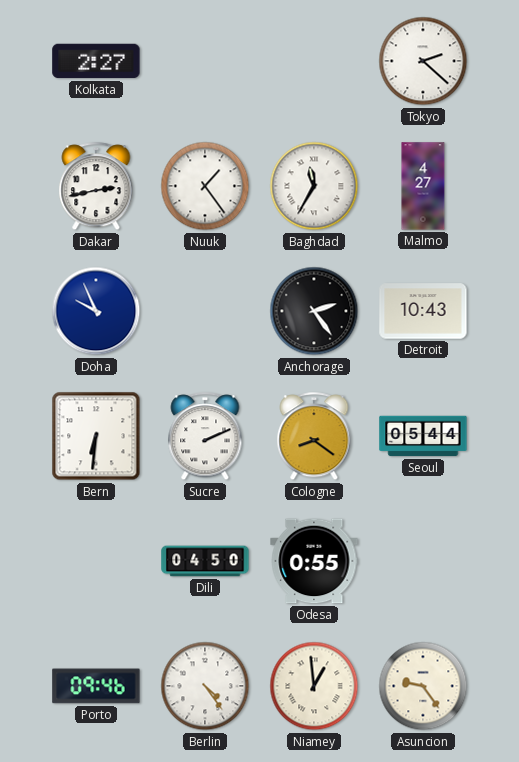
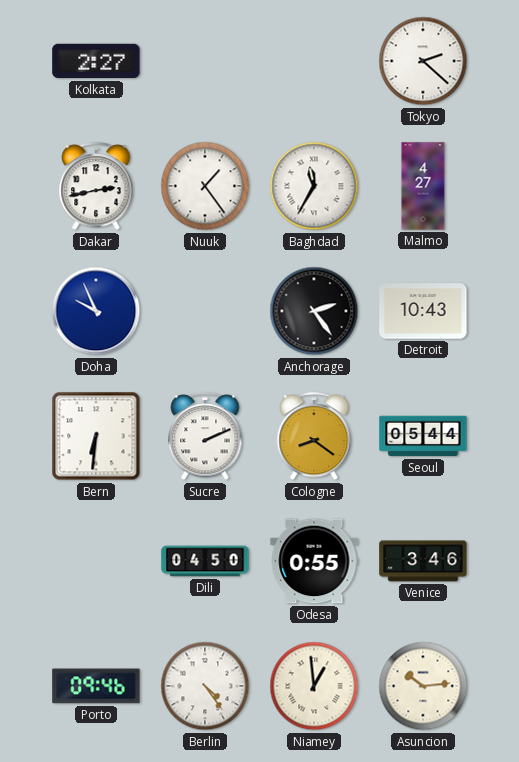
Venice: none -> 3:46
Asuncion: 9:24 -> 10:14
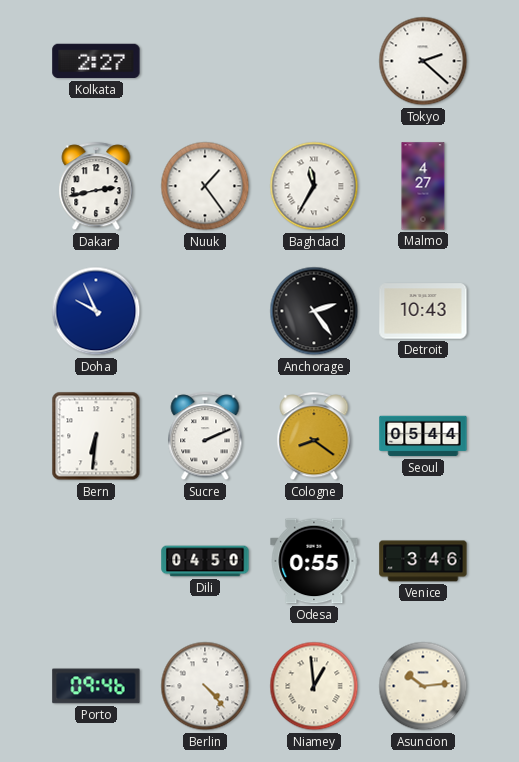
Berlin: 4:24 -> 4:23
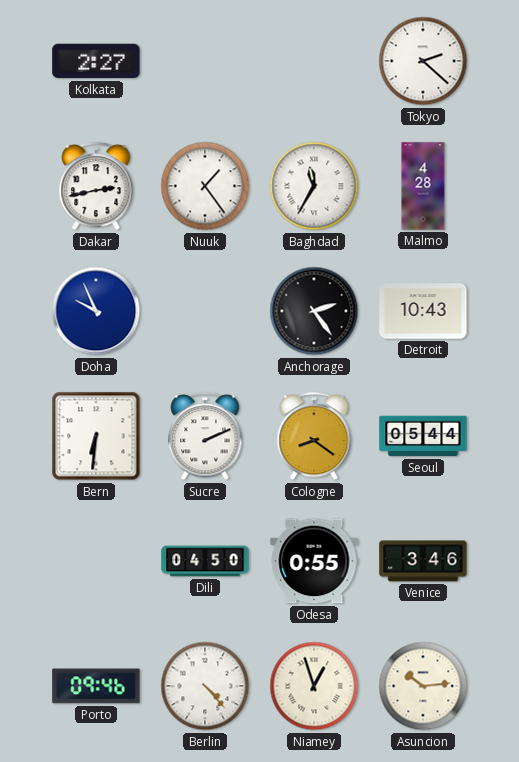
Malmo: 4:27 -> 4:28
Niamey: 12:59 -> 12:57
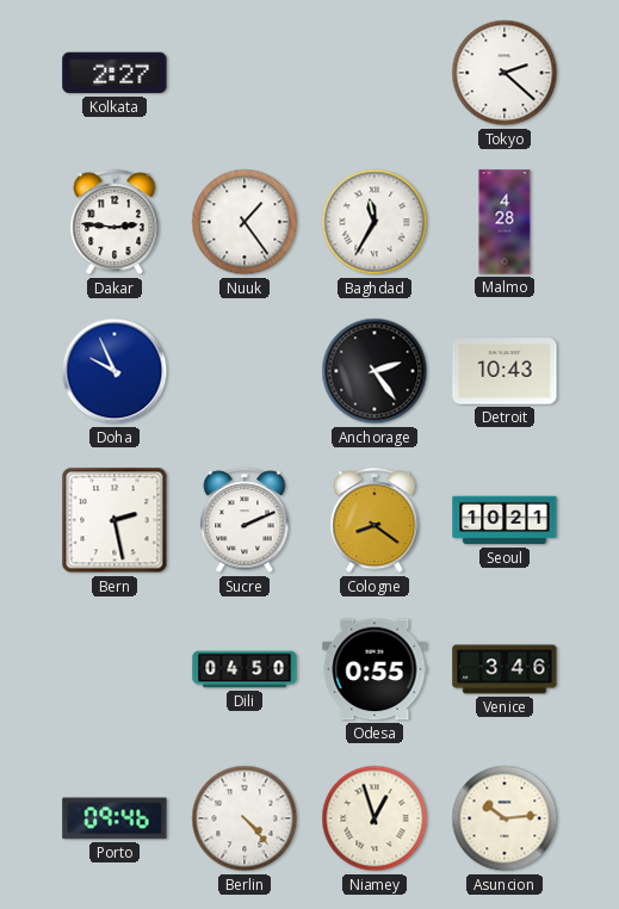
Dakar: 2:43 -> 2:46
Bern: 6:31 -> 2:28
Seoul: 05:44 -> 10:21
